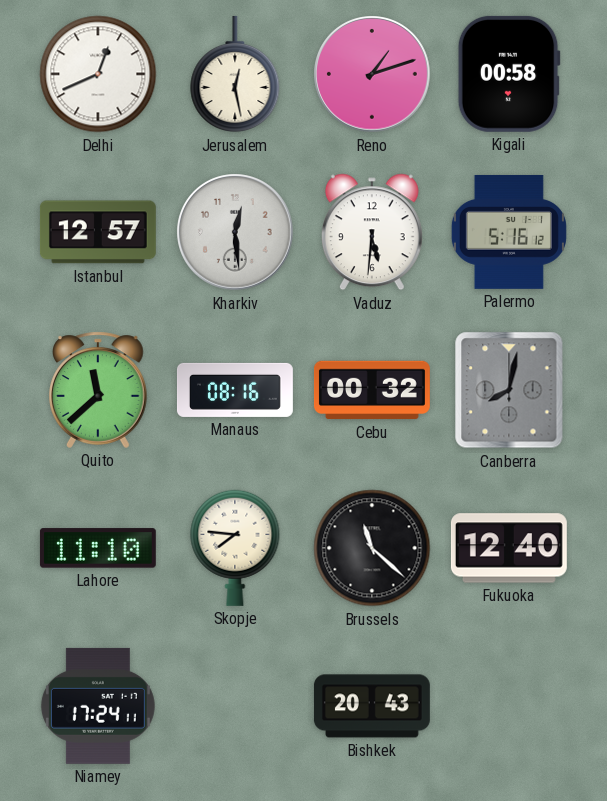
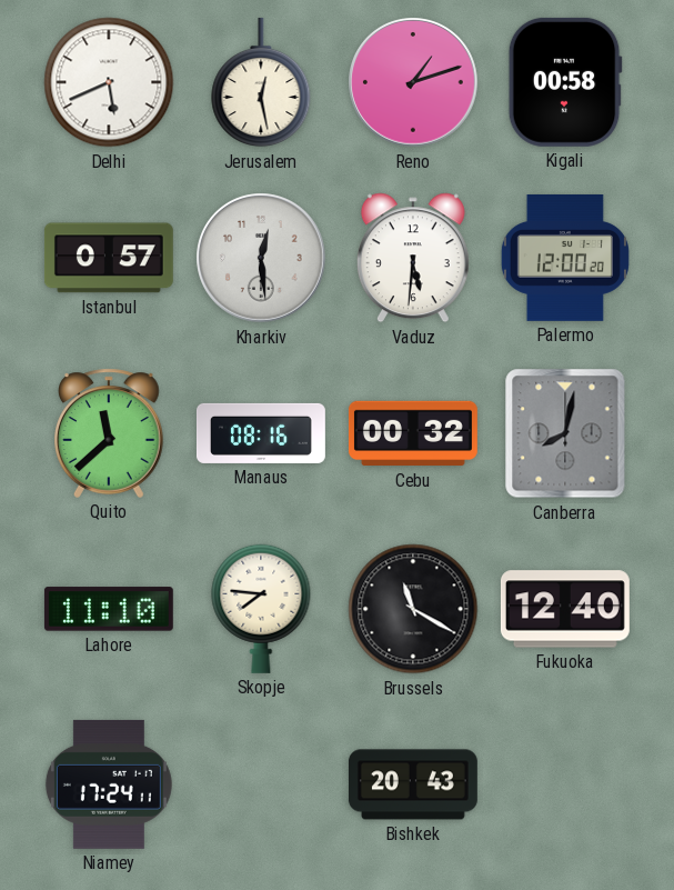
Delhi: 12:41 -> 5:41
Istanbul: 12:57 -> 0:57
Palermo: 5:16 -> 12:00
Brussels: 11:22 -> 11:20
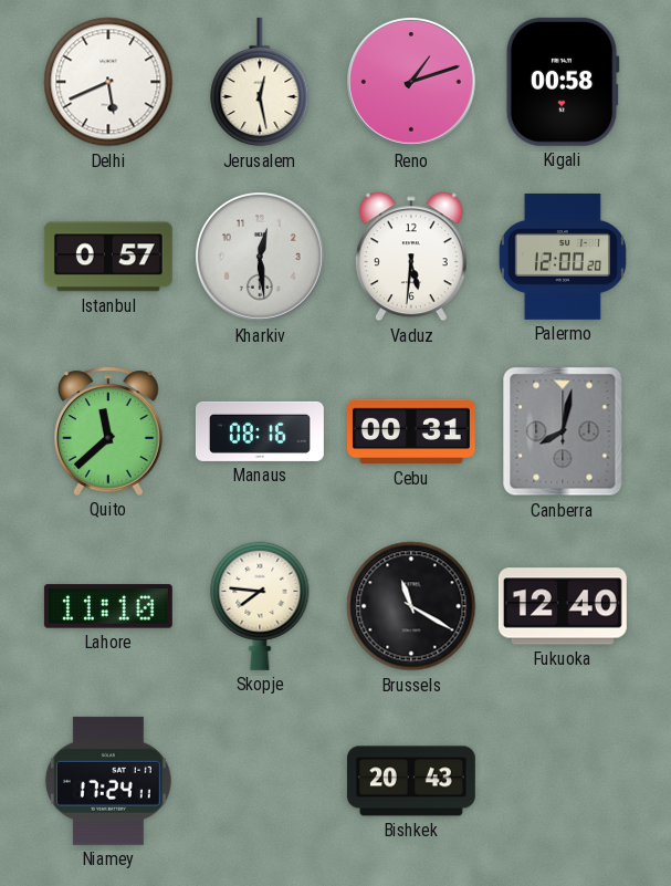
Cebu: 00:32 -> 00:31
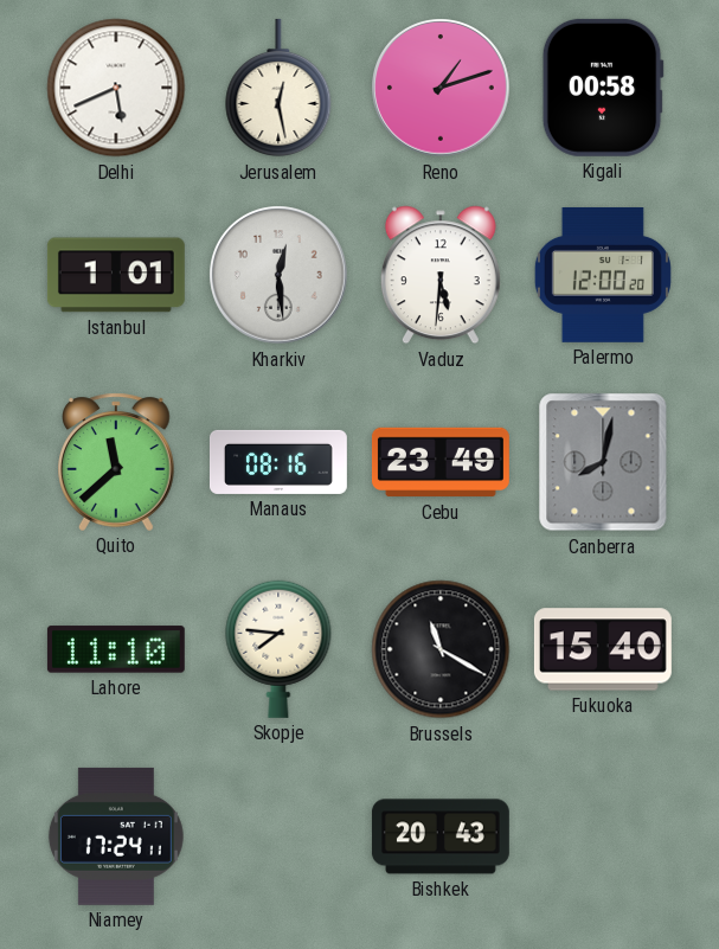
Istanbul: 0:57 -> 1:01
Cebu: 00:31 -> 23:49
Fukuoka: 12:40 -> 15:40
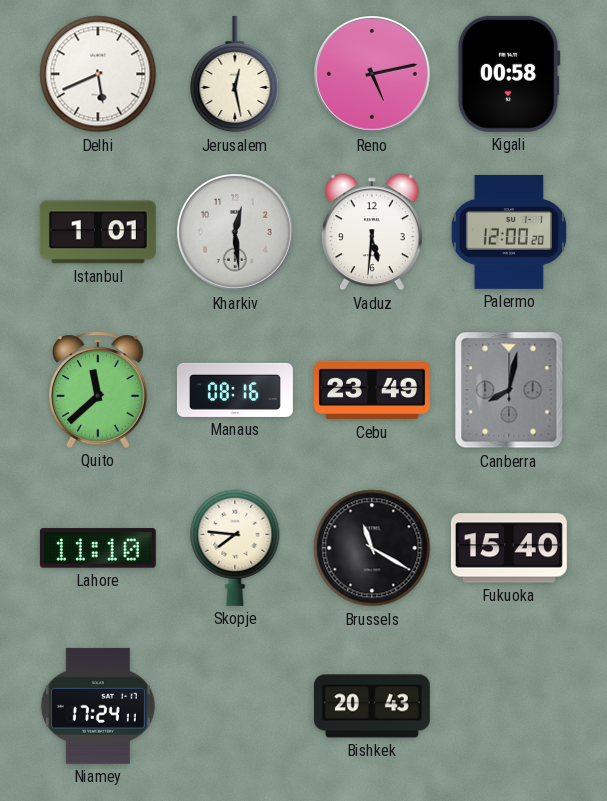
Reno: 1:12 -> 5:13
